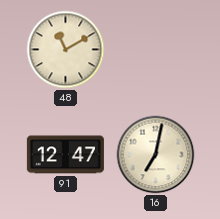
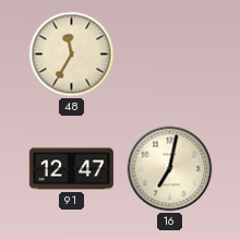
48: 11:10 -> 11:35
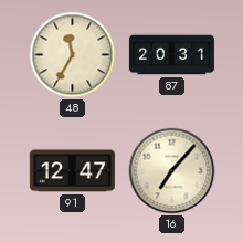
87: none -> 20:31
16: 7:02 -> 7:07
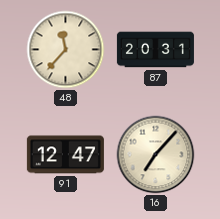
48: 11:35 -> 11:37
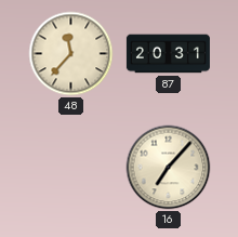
91: 12:47 -> none
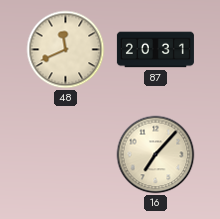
48: 11:37 -> 11:41
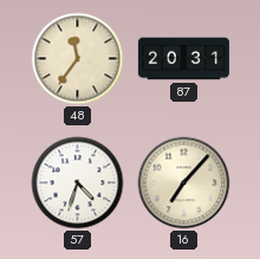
48: 11:41 -> 11:36
57: none -> 4:33
